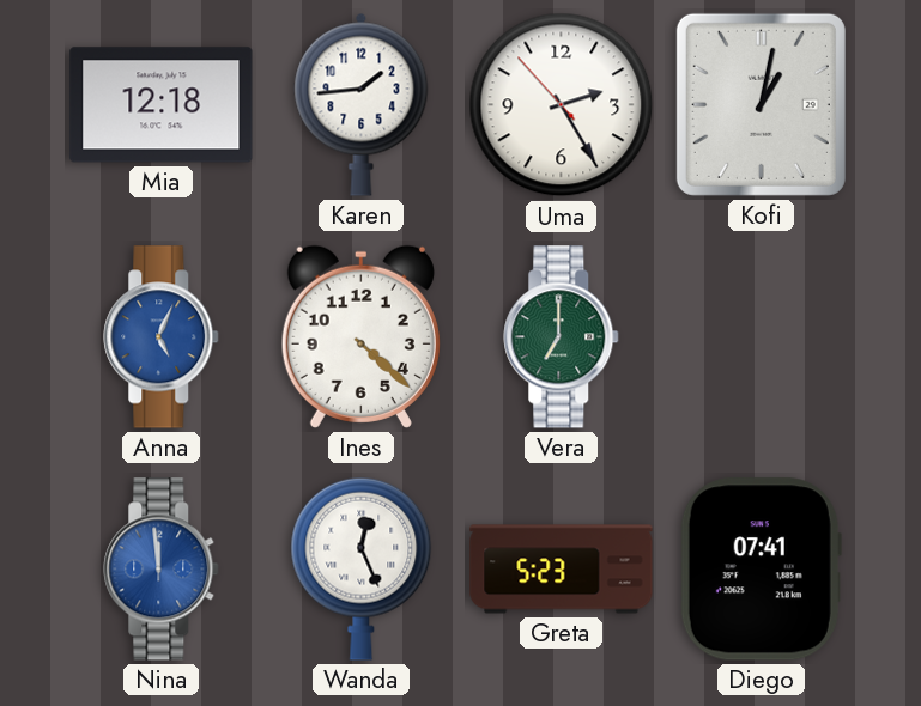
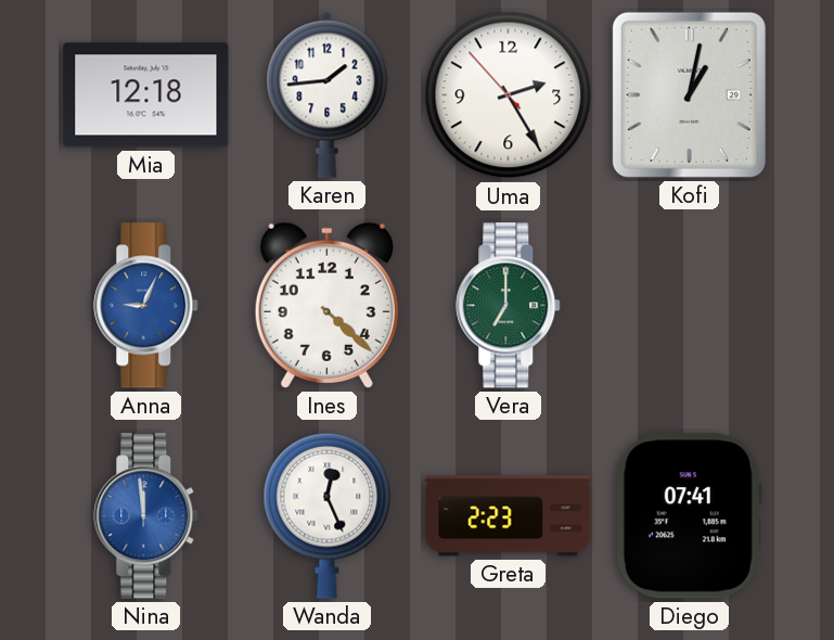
Anna: 5:04 -> 9:04
Greta: 5:23 -> 2:23
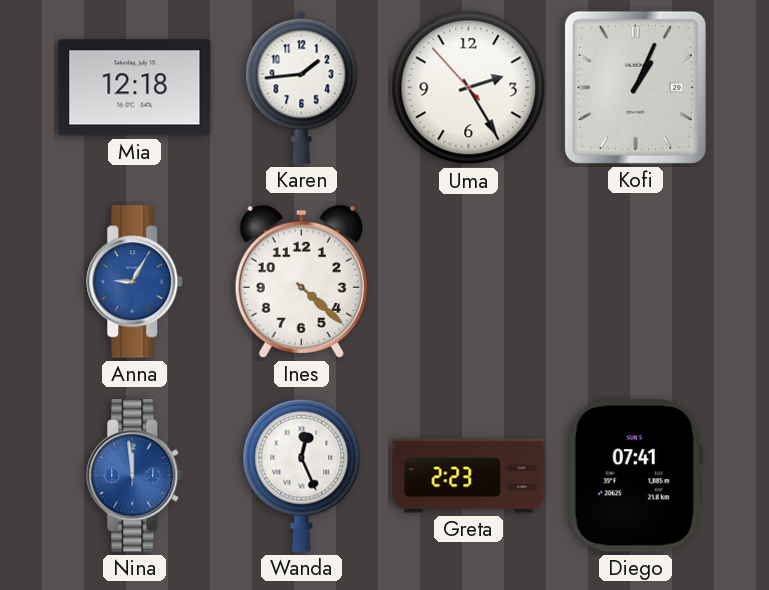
Kofi: 1:02 -> 1:04
Anna: 9:04 -> 9:05
Vera: 7:00 -> none
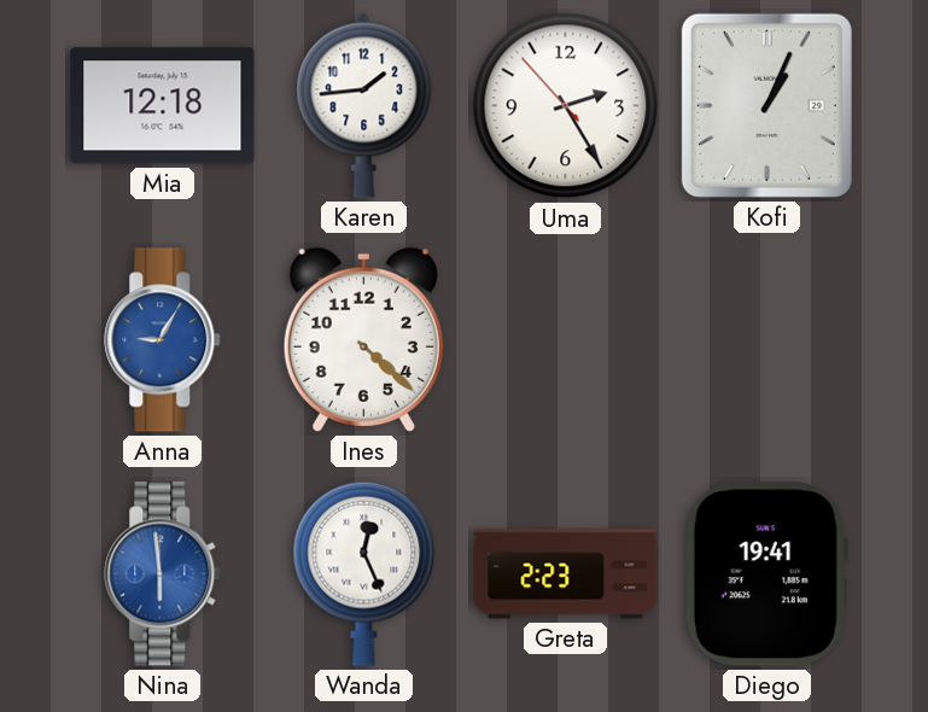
Nina: 11:59 -> 5:59
Diego: 07:41 -> 19:41
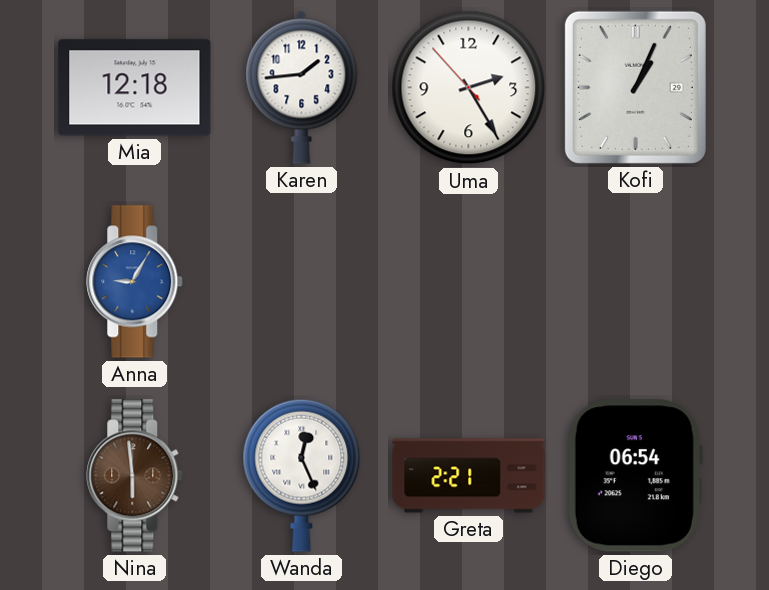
Ines: 4:22 -> none
Nina dial: blue -> brown
Greta: 2:23 -> 2:21
Diego: 19:41 -> 06:54
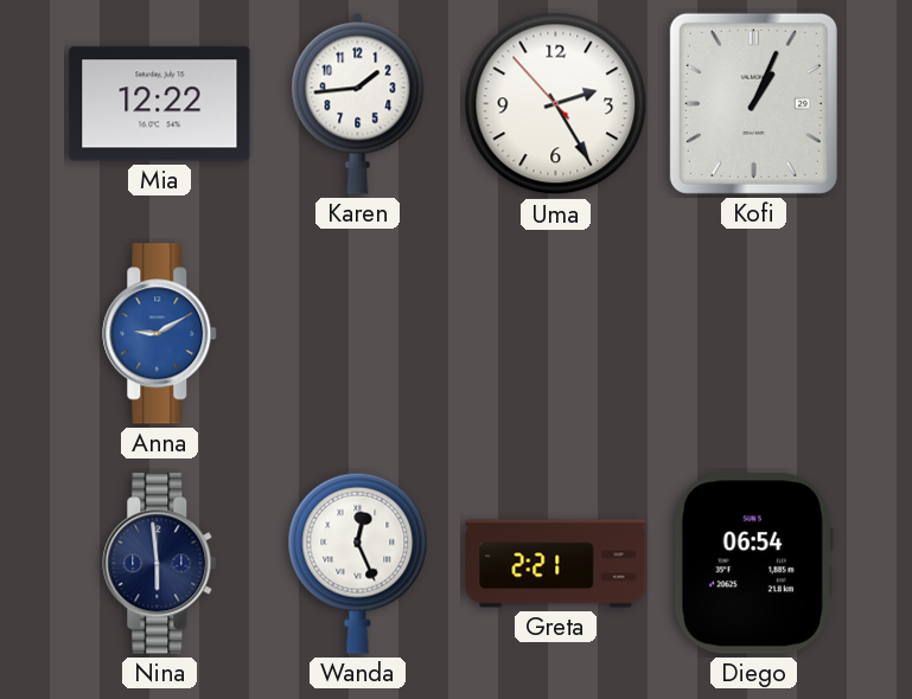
Mia: 12:18 -> 12:22
Anna: 9:05 -> 9:10
Nina dial: brown -> navy
